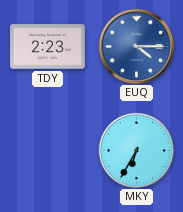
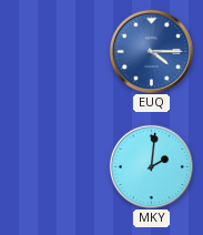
TDY: 2:23 -> none
MKY: 6:35 -> 2:01
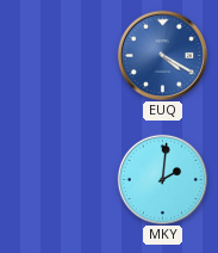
EUQ: 4:15 -> 4:20
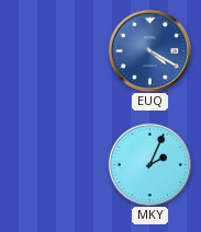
MKY: 2:01 -> 2:04
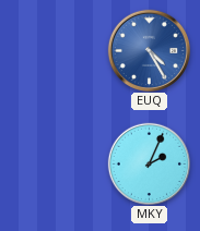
EUQ: 4:20 -> 4:25
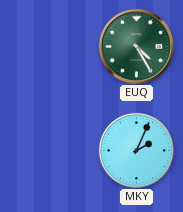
EUQ dial: blue -> green
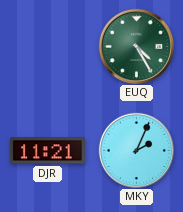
DJR: none -> 11:21
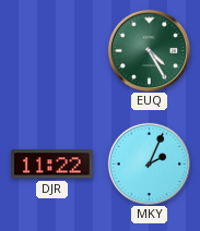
DJR: 11:21 -> 11:22
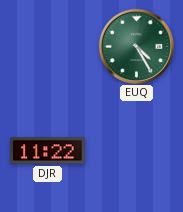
MKY: 2:04 -> none
